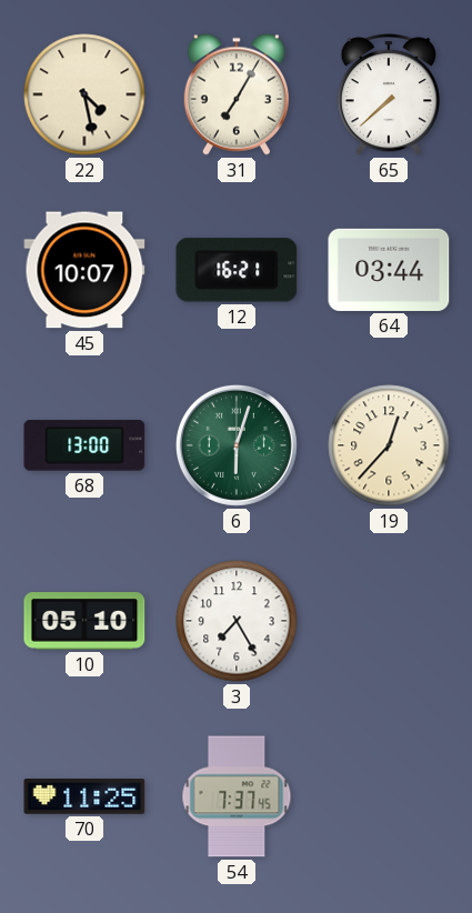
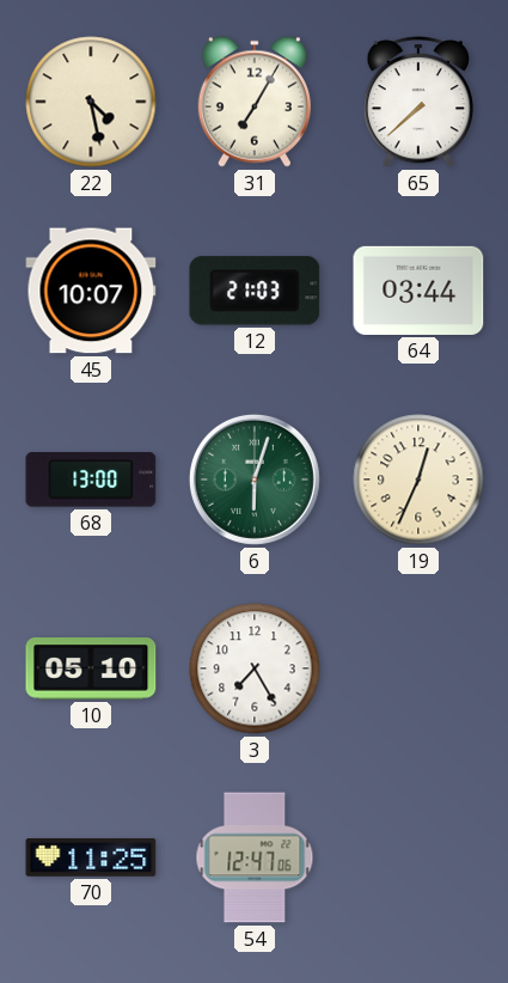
12: 16:21 -> 21:03
19: 12:37 -> 12:34
54: 7:37 -> 12:47
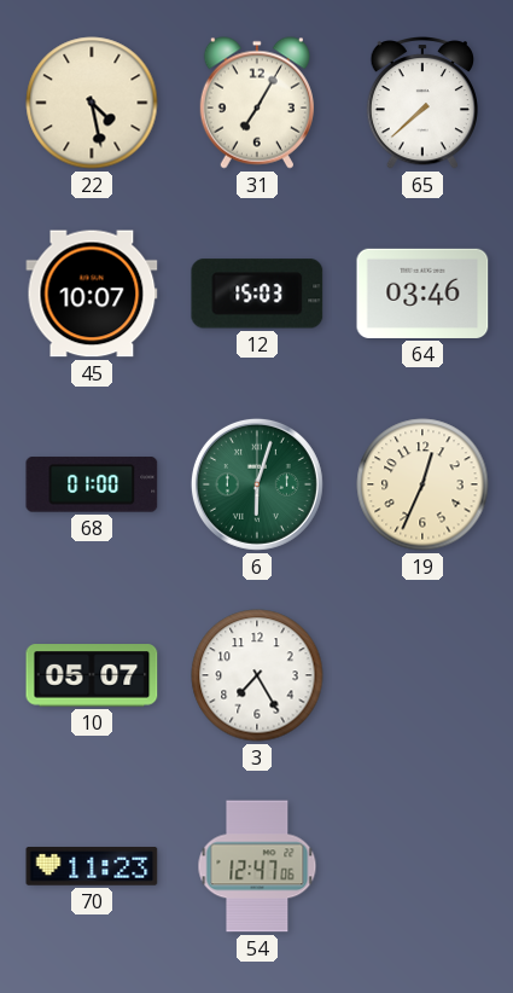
12: 21:03 -> 15:03
64: 03:44 -> 03:46
68: 13:00 -> 01:00
10: 05:10 -> 05:07
70: 11:25 -> 11:23
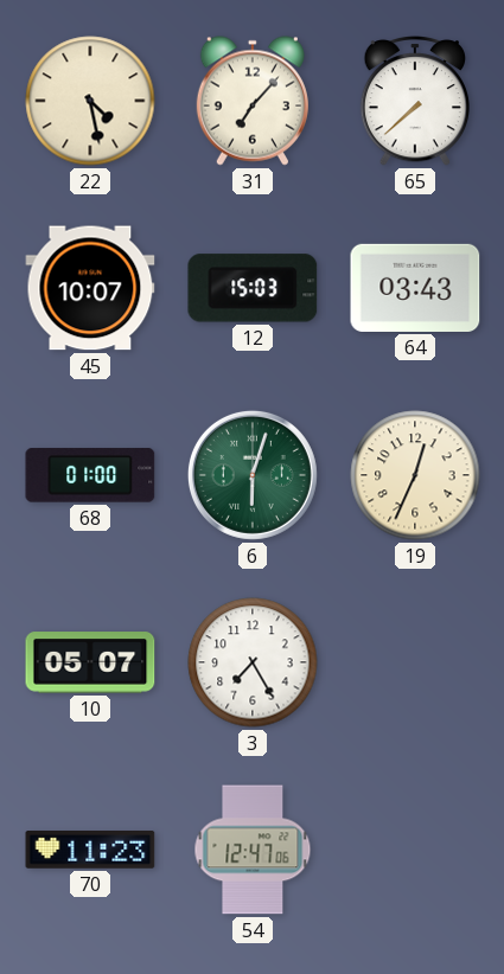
31: 7:05 -> 7:07
64: 03:46 -> 03:43
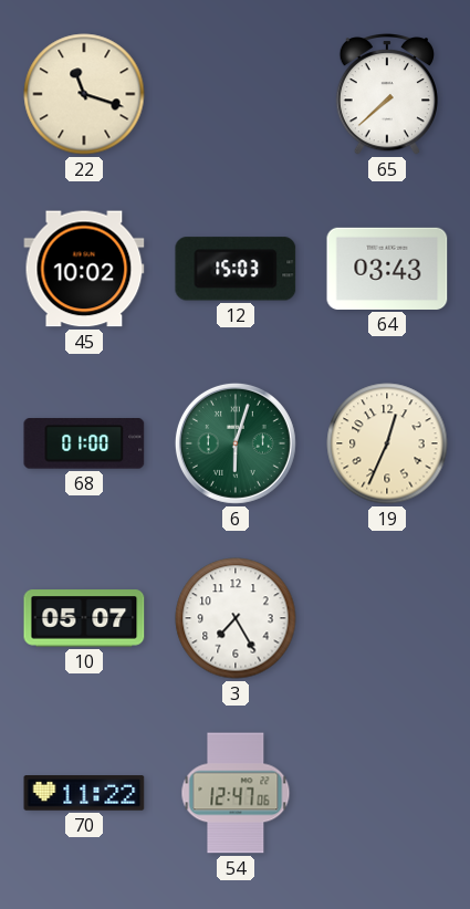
22: 4:28 -> 11:18
31: 7:07 -> none
45: 10:07 -> 10:02
70: 11:23 -> 11:22
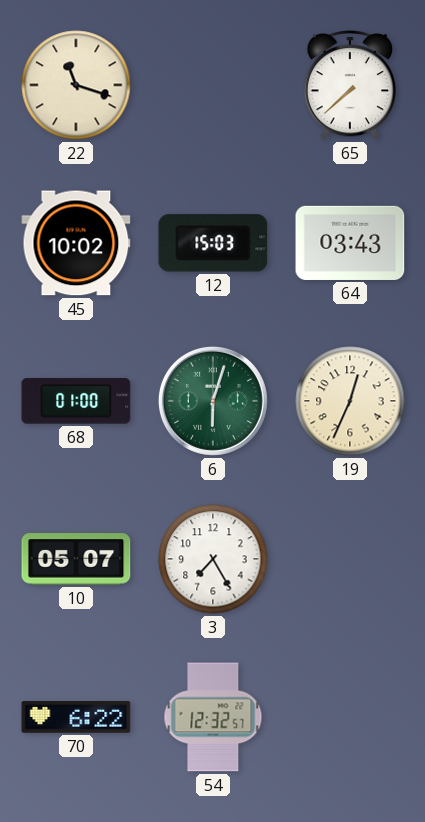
70: 11:22 -> 6:22
54: 12:47 -> 12:32
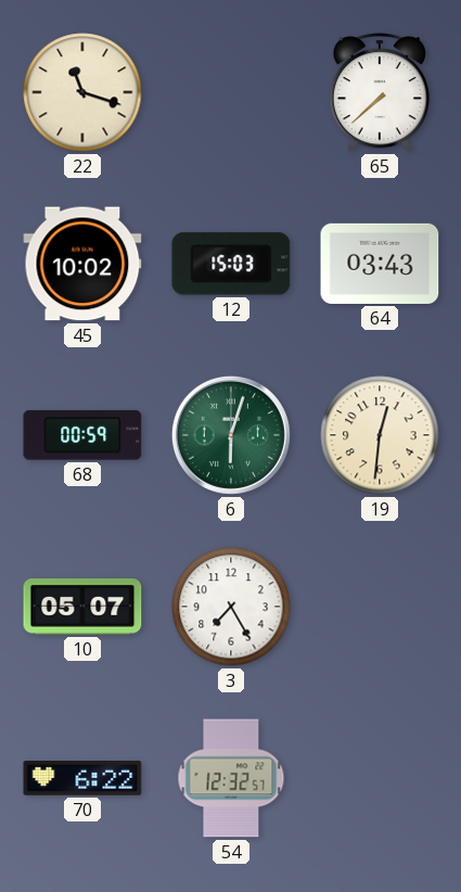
68: 01:00 -> 00:59
19: 12:34 -> 12:31
